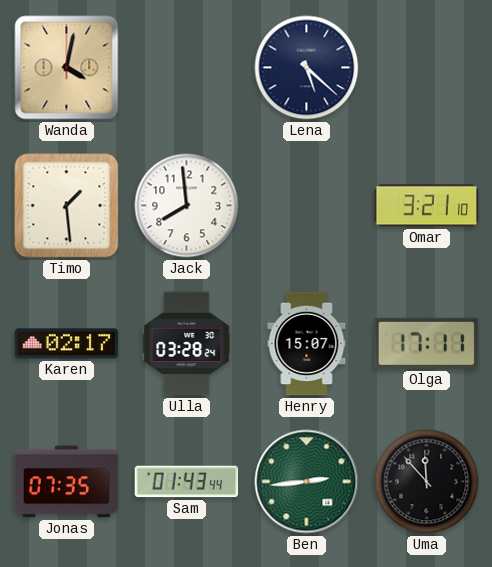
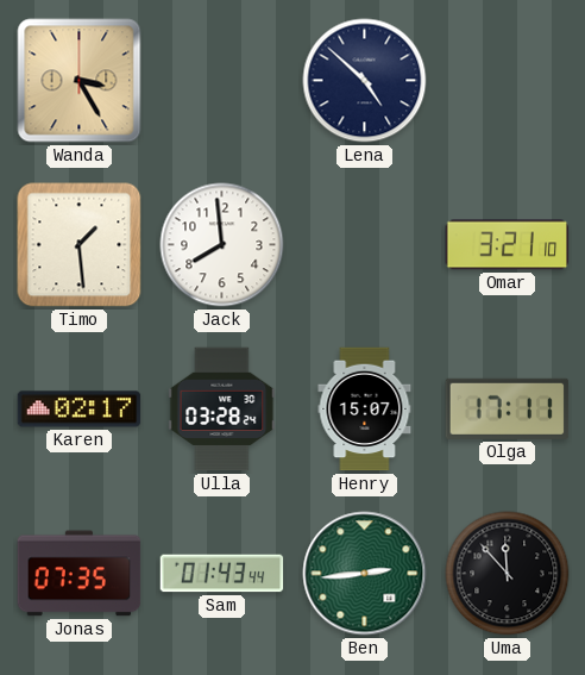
Wanda: 4:02 -> 3:25
Lena: 5:22 -> 4:52
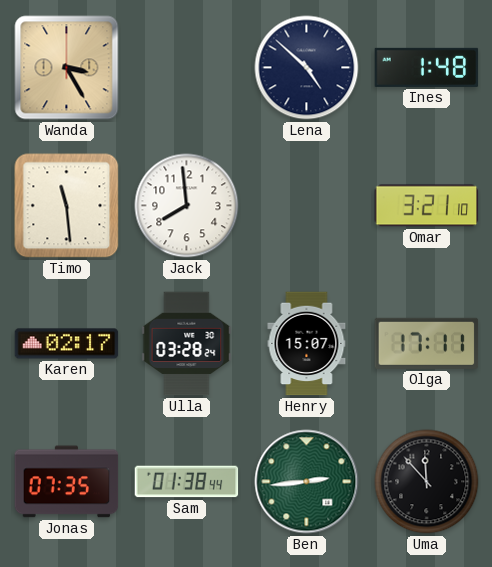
Ines: none -> 1:48
Timo: 1:29 -> 11:29
Sam: 01:43 -> 01:38
